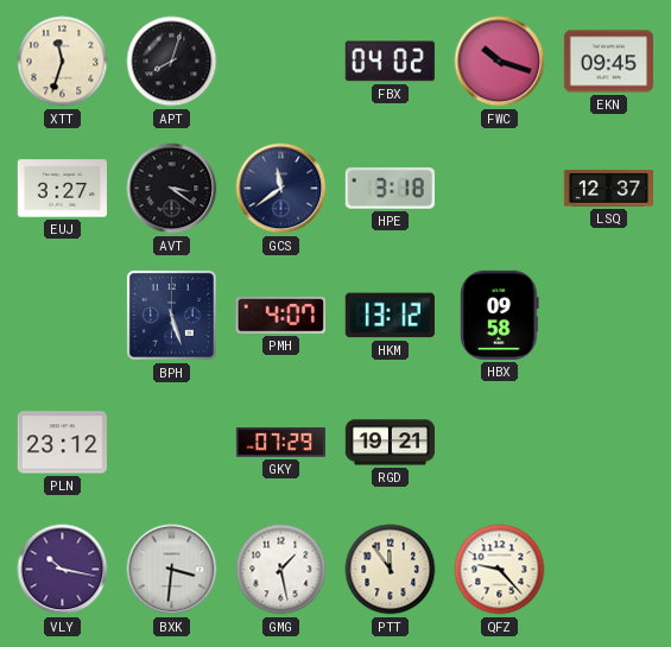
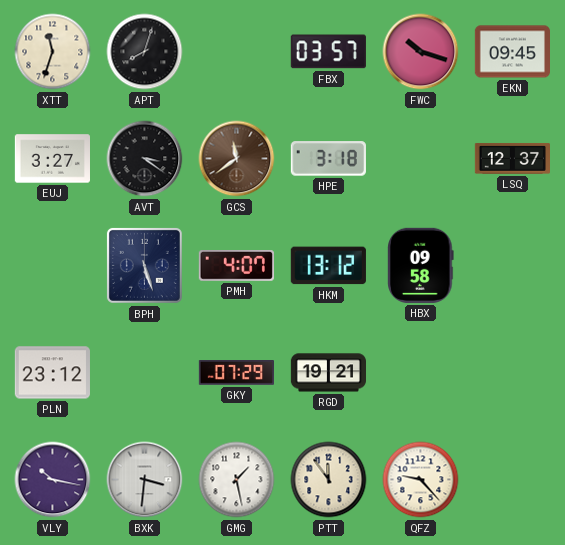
FBX: 04:02 -> 03:57
GCS dial: navy -> brown
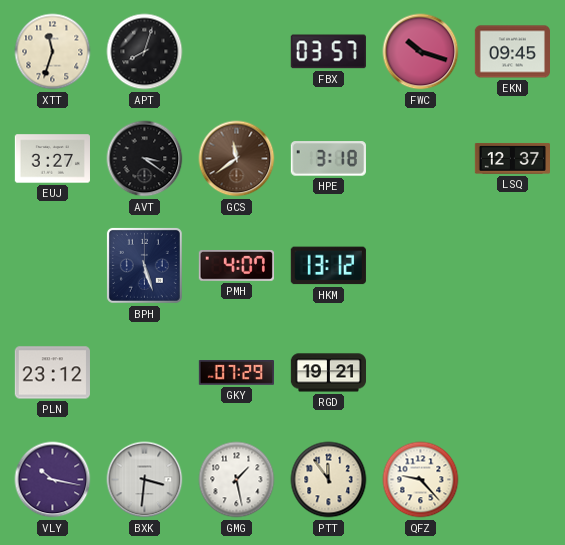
HBX: 09:58 -> none
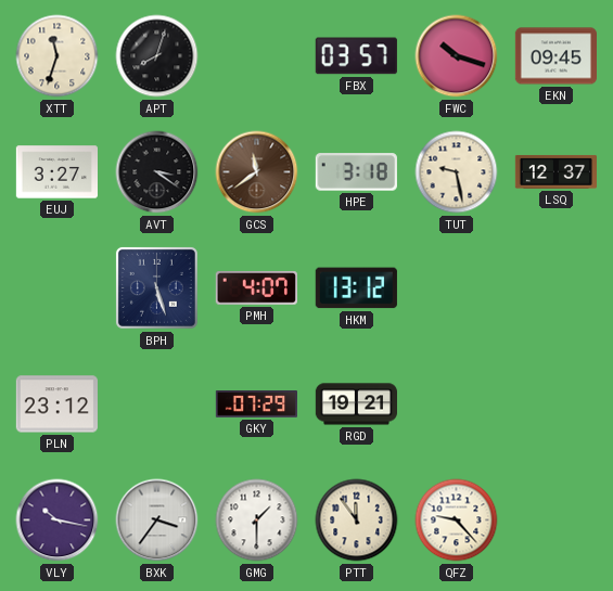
TUT: none -> 9:28
BXK: 3:31 -> 3:36
GMG: 1:28 -> 1:30
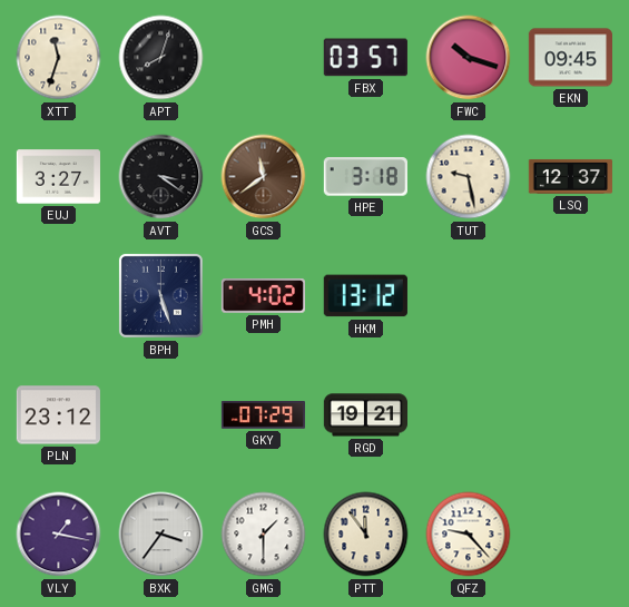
PMH: 4:07 -> 4:02
VLY: 10:17 -> 1:17
